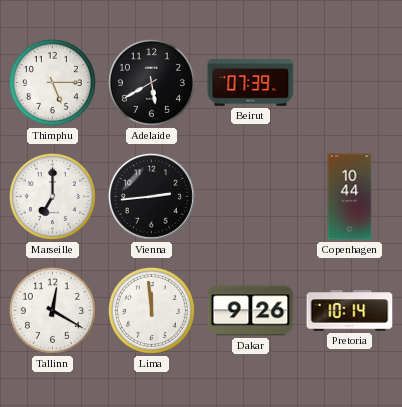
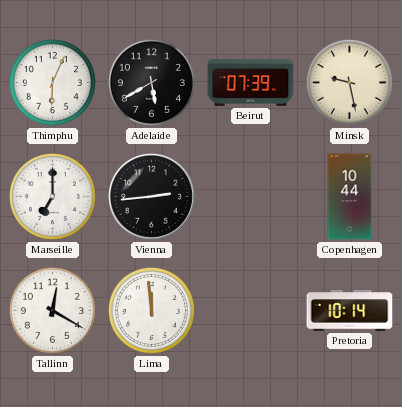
Thimphu: 5:15 -> 6:04
Minsk: none -> 9:28
Dakar: 9:26 -> none
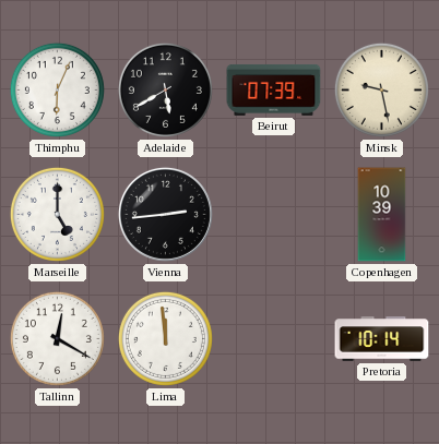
Marseille: 7:00 -> 5:00
Copenhagen: 10:44 -> 10:39
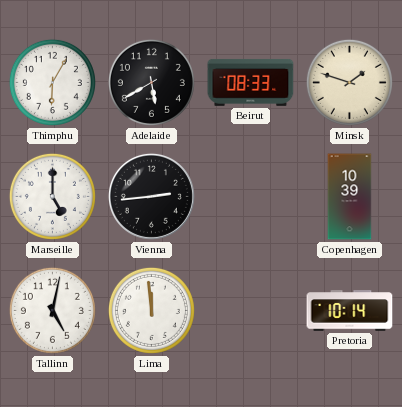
Thimphu: 6:04 -> 6:05
Beirut: 07:39 -> 08:33
Minsk: 9:28 -> 1:48
Tallinn: 12:20 -> 5:02
